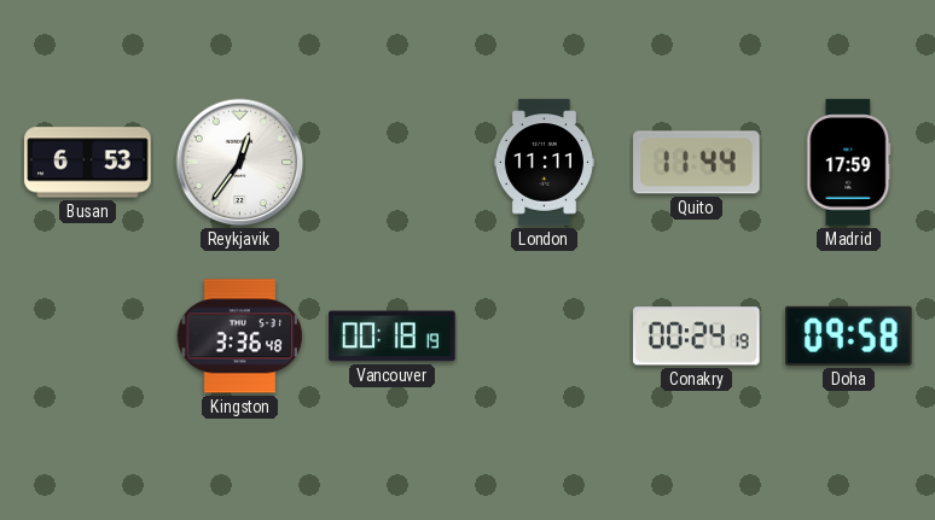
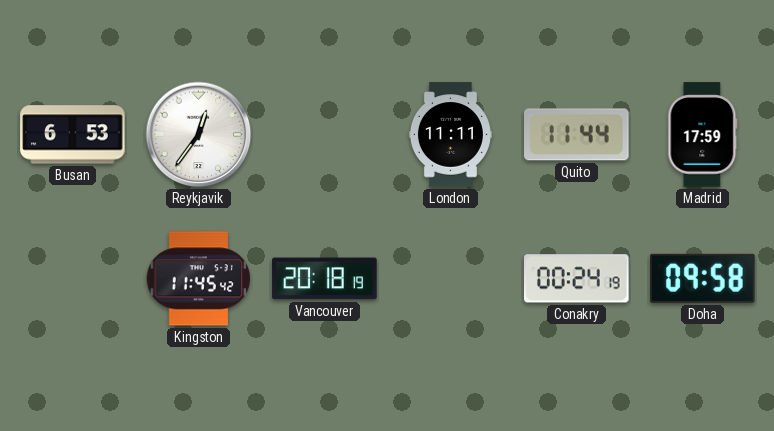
Kingston: 3:36 -> 11:45
Vancouver: 00:18 -> 20:18
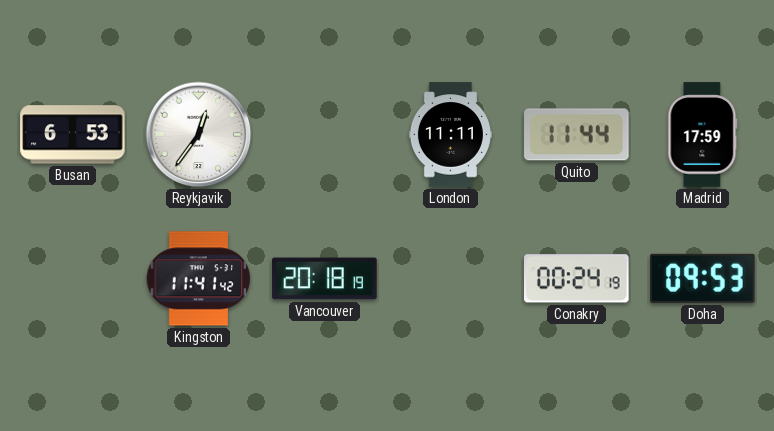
Kingston: 11:45 -> 11:41
Doha: 09:58 -> 09:53
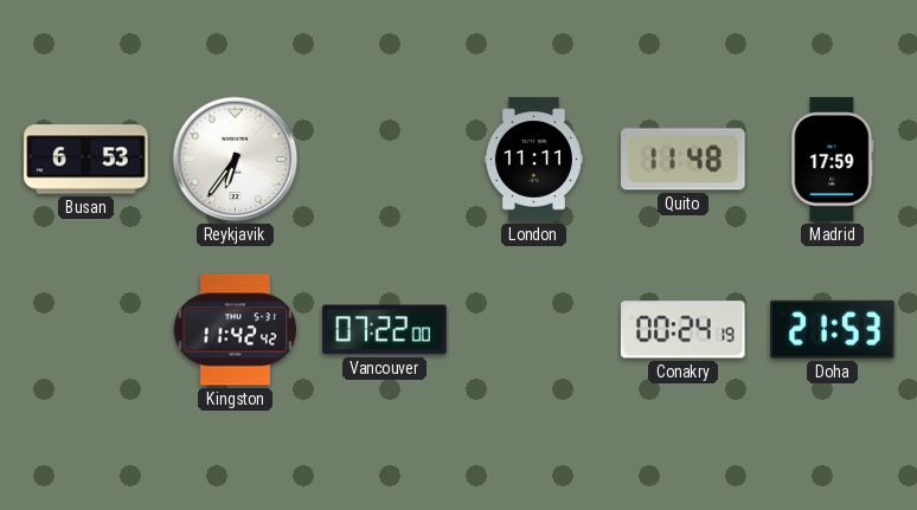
Reykjavik: 12:36 -> 6:36
Quito: 11:44 -> 11:48
Kingston: 11:41 -> 11:42
Vancouver: 20:18 -> 07:22
Doha: 09:53 -> 21:53
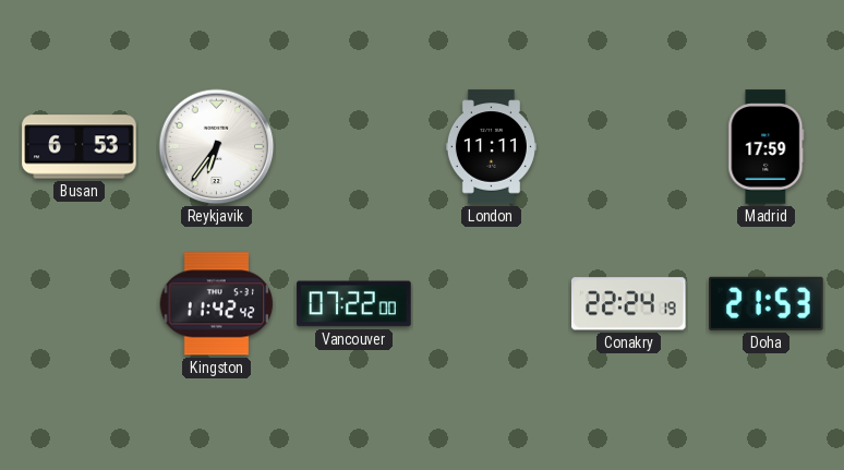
Quito: 11:48 -> none
Conakry: 00:24 -> 22:24
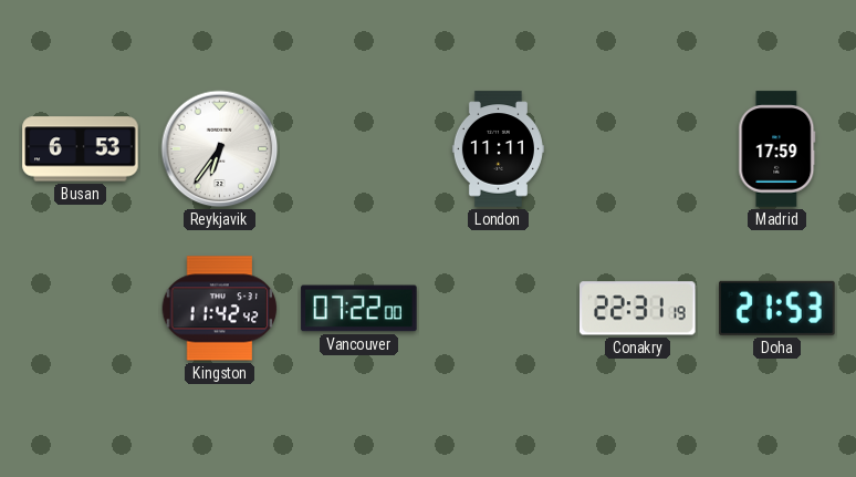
Conakry: 22:24 -> 22:31
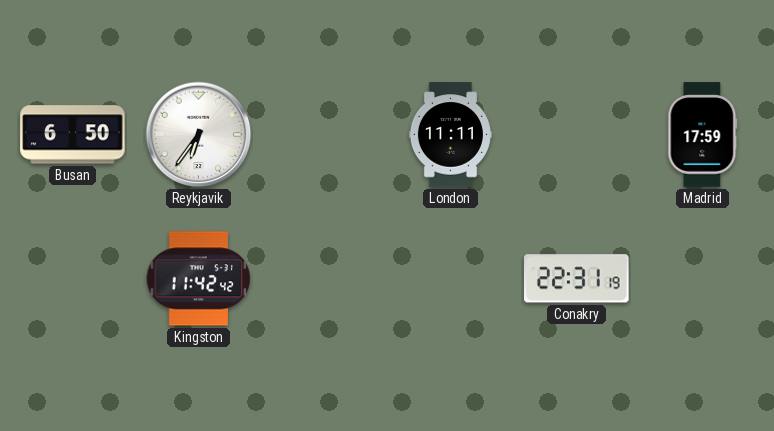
Busan: 6:53 -> 6:50
Vancouver: 07:22 -> none
Doha: 21:53 -> none
